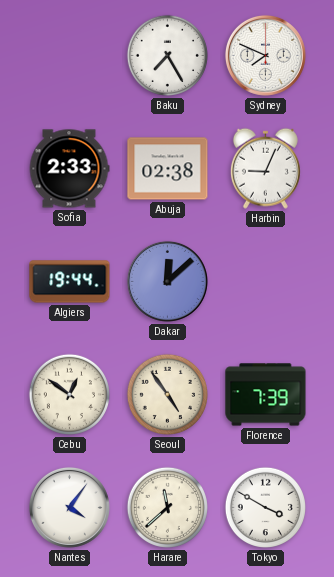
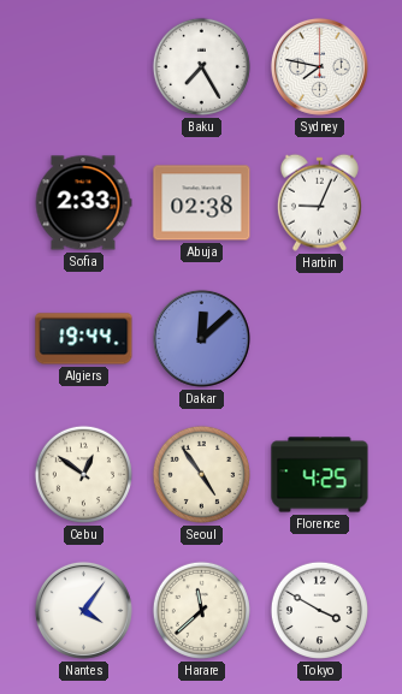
Sydney: 7:49 -> 7:47
Florence: 7:39 -> 4:25
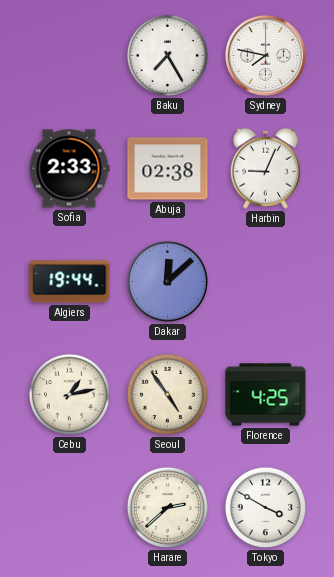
Cebu: 12:51 -> 1:13
Nantes: 4:06 -> none
Harare: 11:38 -> 2:38
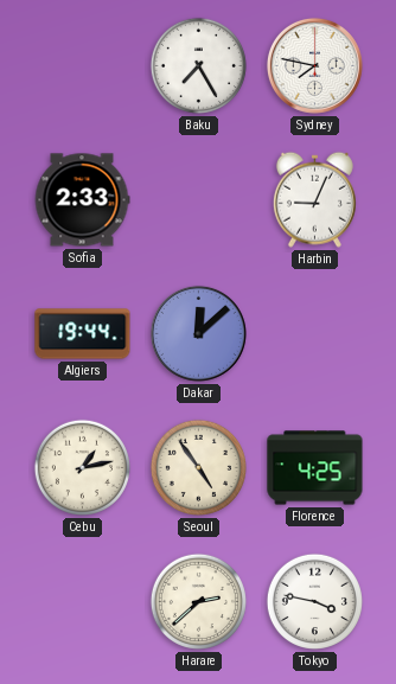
Abuja: 02:38 -> none
Tokyo: 3:50 -> 3:47
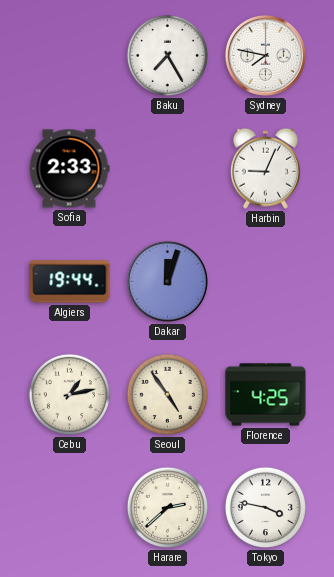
Dakar: 12:08 -> 12:03
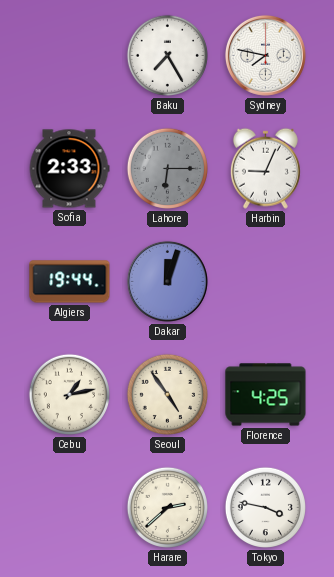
Lahore: none -> 6:15
